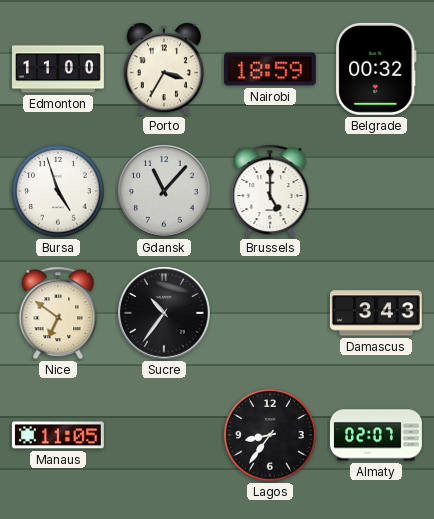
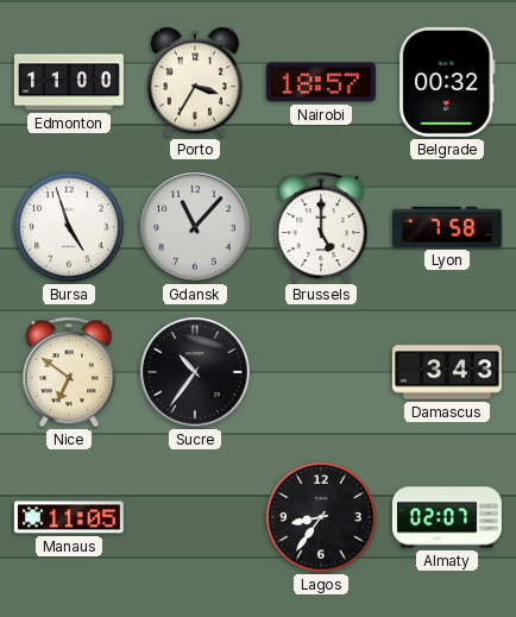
Nairobi: 18:59 -> 18:57
Lyon: none -> 7:58
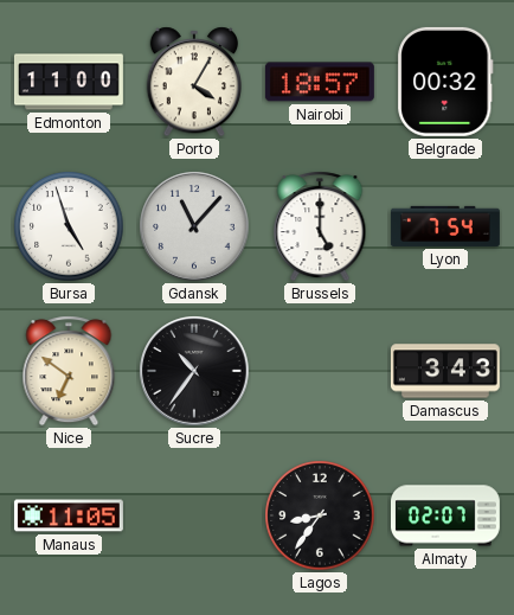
Porto: 3:35 -> 4:05
Lyon: 7:58 -> 7:54
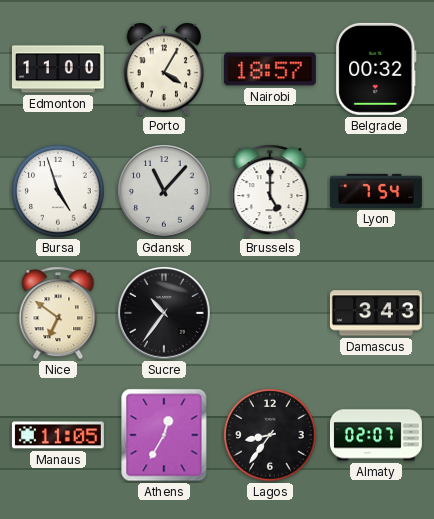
Athens: none -> 12:35
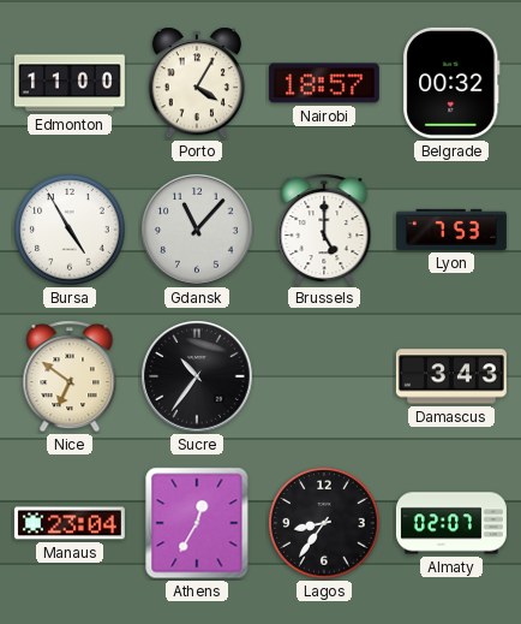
Bursa: 4:57 -> 4:55
Lyon: 7:54 -> 7:53
Manaus: 11:05 -> 23:04
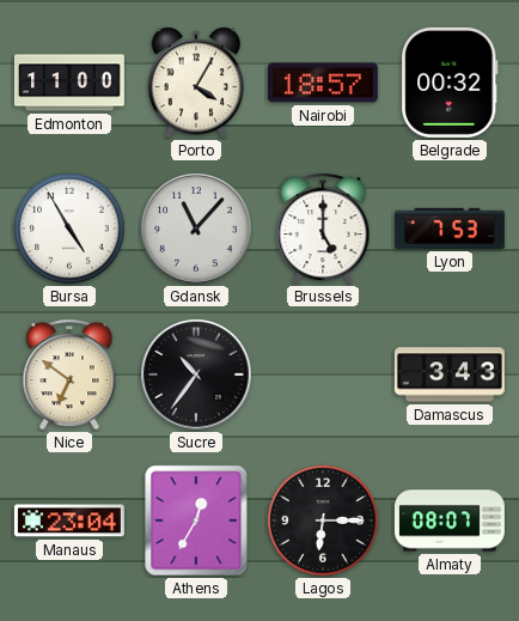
Lagos: 8:36 -> 6:15
Almaty: 02:07 -> 08:07
